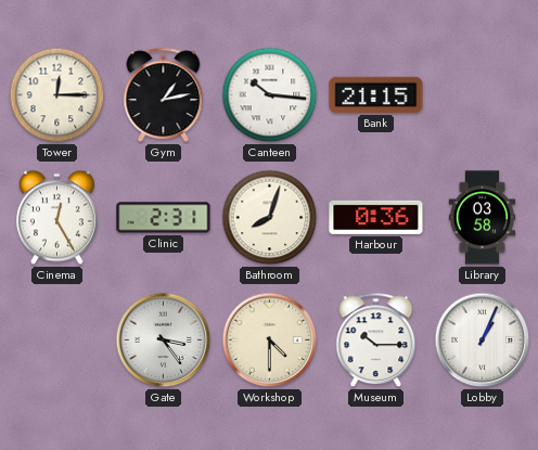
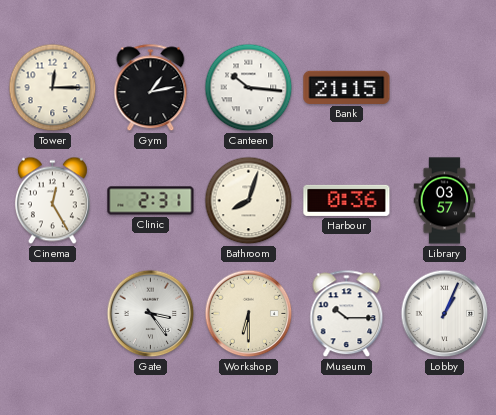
Library: 03:58 -> 03:57
Workshop: 4:30 -> 6:30
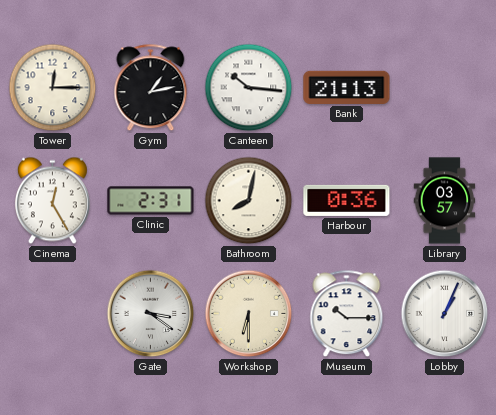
Bank: 21:15 -> 21:13
Bathroom: 8:03 -> 8:02
Gate: 3:24 -> 3:21
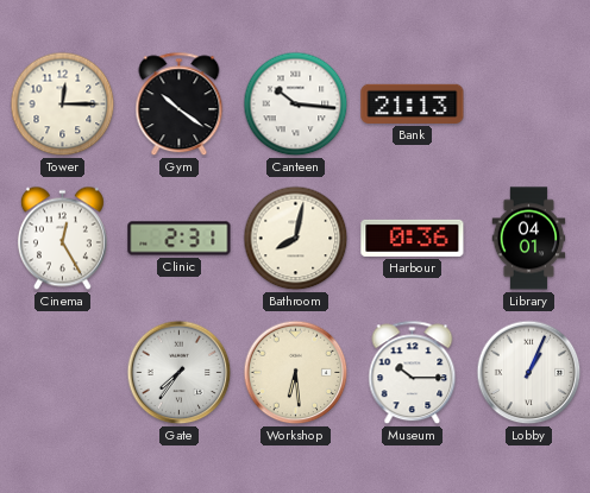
Gym: 1:13 -> 10:21
Library: 03:57 -> 04:01
Gate: 3:21 -> 7:36
Workshop: 6:30 -> 6:29
